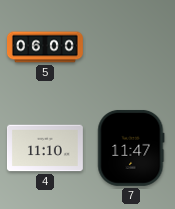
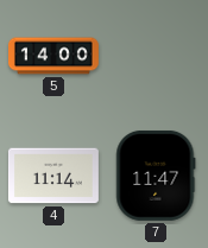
5: 06:00 -> 14:00
4: 11:10 -> 11:14
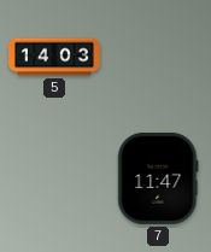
5: 14:00 -> 14:03
4: 11:14 -> none
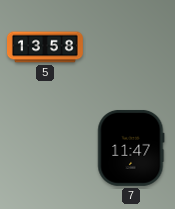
5: 14:03 -> 13:58
